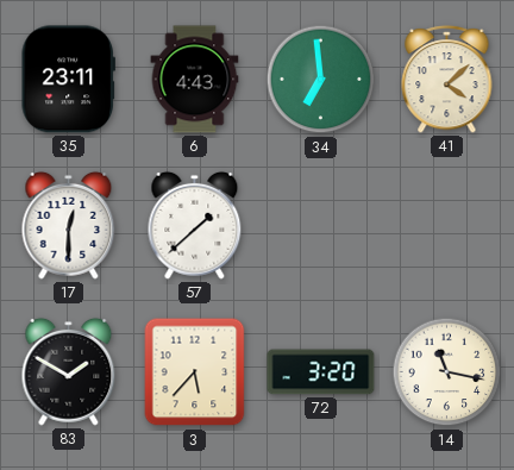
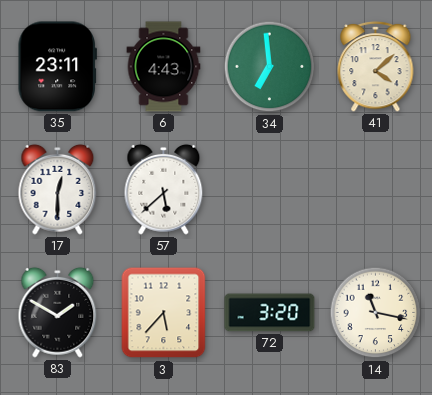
57: 1:38 -> 5:38
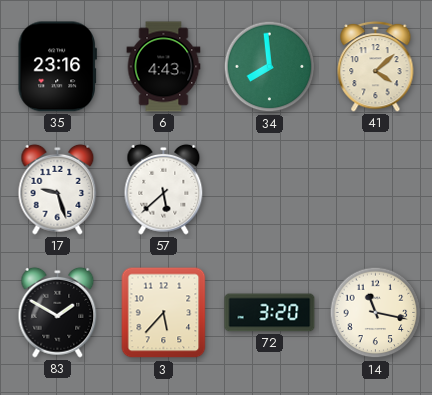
35: 23:11 -> 23:16
34: 6:59 -> 7:59
17: 12:30 -> 9:27
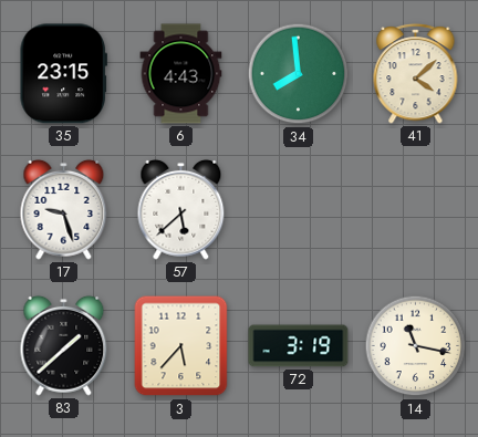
35: 23:16 -> 23:15
83: 1:50 -> 1:38
72: 3:20 -> 3:19
